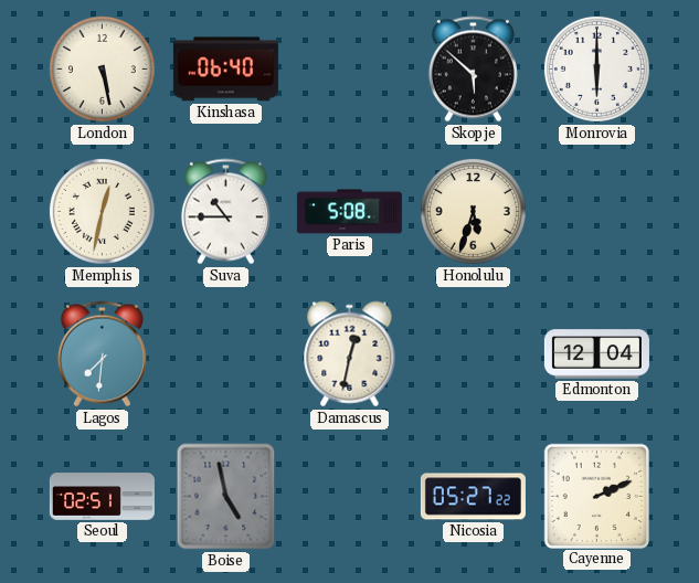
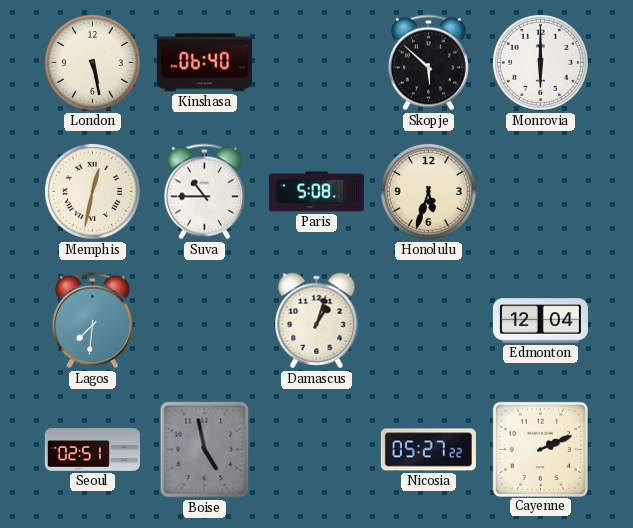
Damascus: 12:32 -> 1:03
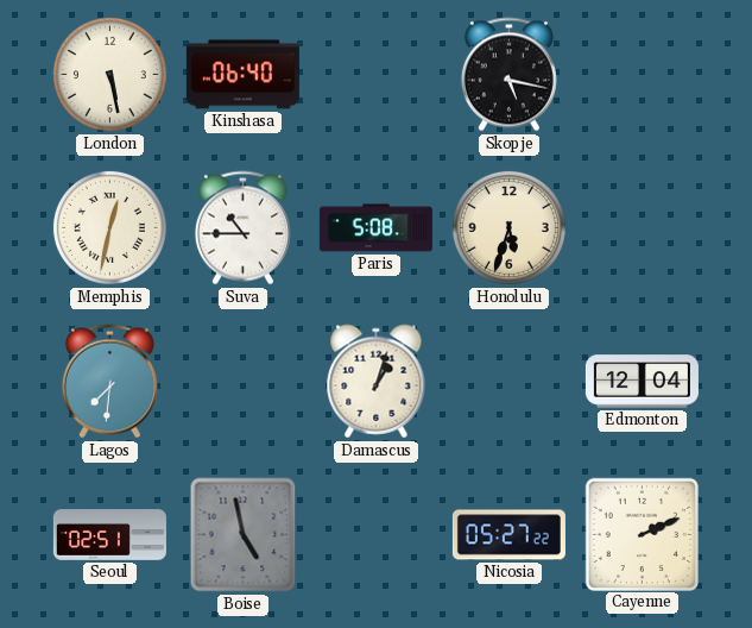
Skopje: 5:52 -> 5:17
Monrovia: 6:00 -> none
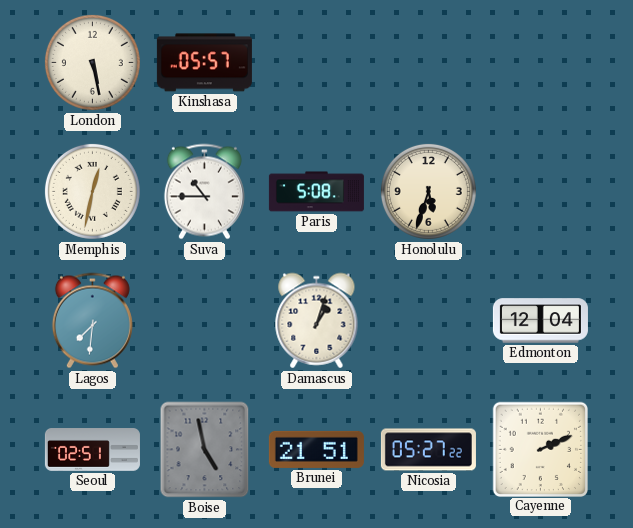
Kinshasa: 06:40 -> 05:57
Skopje: 5:17 -> none
Brunei: none -> 21:51
